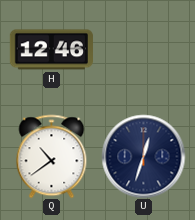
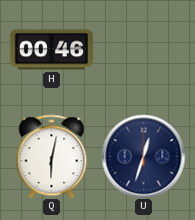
H: 12:46 -> 00:46
Q: 10:39 -> 6:02
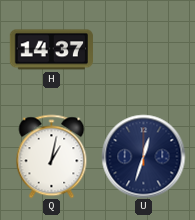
H: 00:46 -> 14:37
Q: 6:02 -> 1:02
